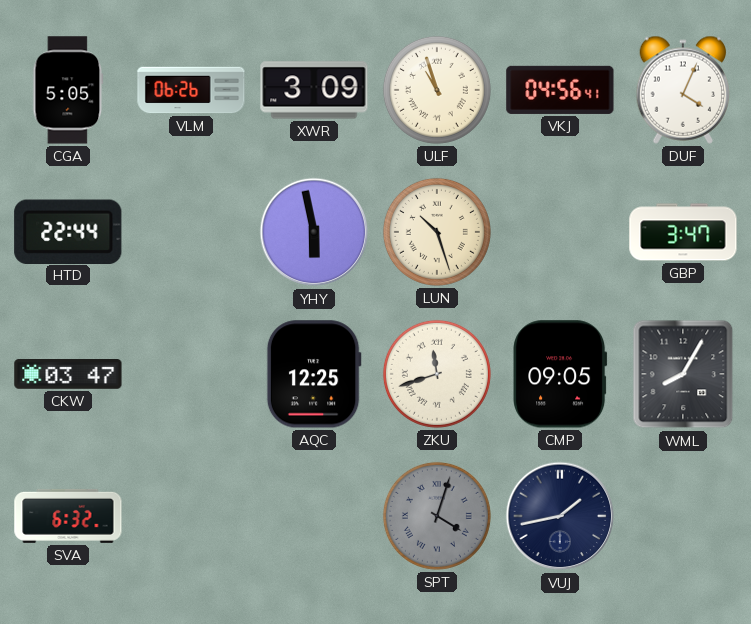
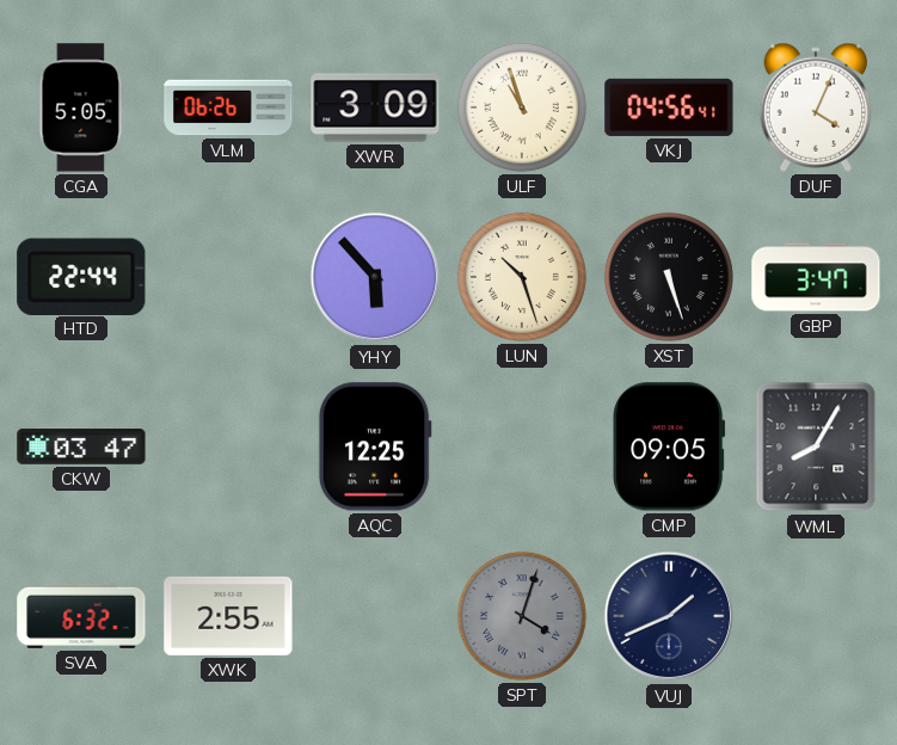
YHY: 5:58 -> 5:53
XST: none -> 5:27
ZKU: 11:42 -> none
XWK: none -> 2:55
VUJ: 1:43 -> 1:41
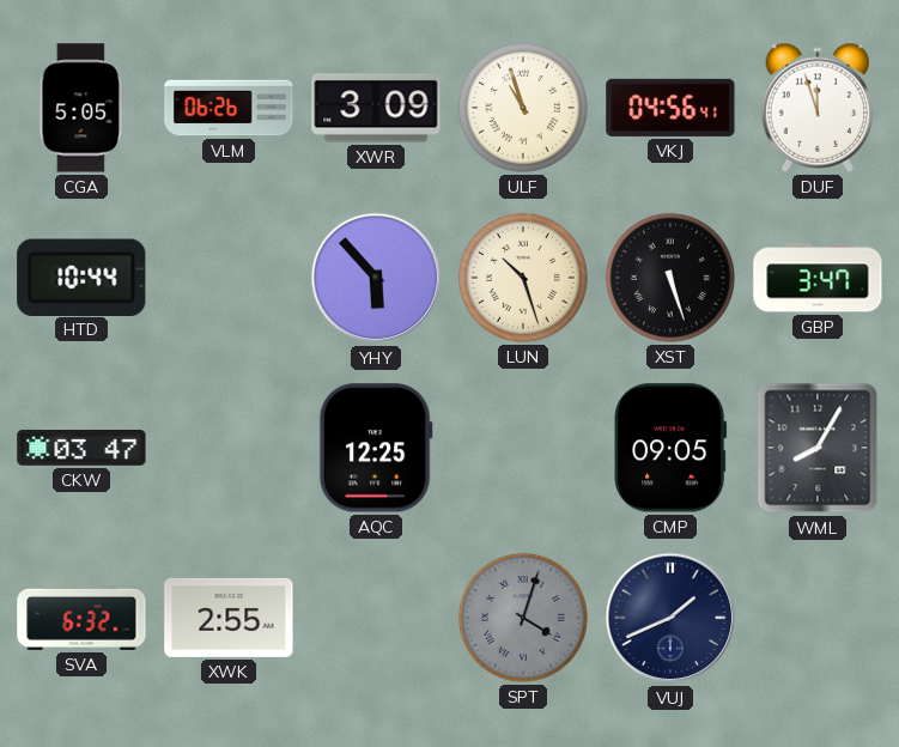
DUF: 4:04 -> 11:57
HTD: 22:44 -> 10:44
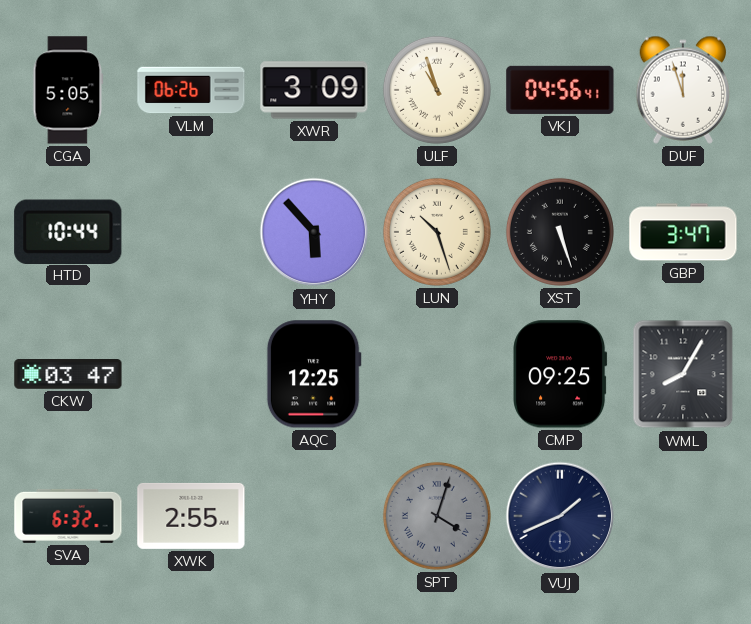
CMP: 09:05 -> 09:25
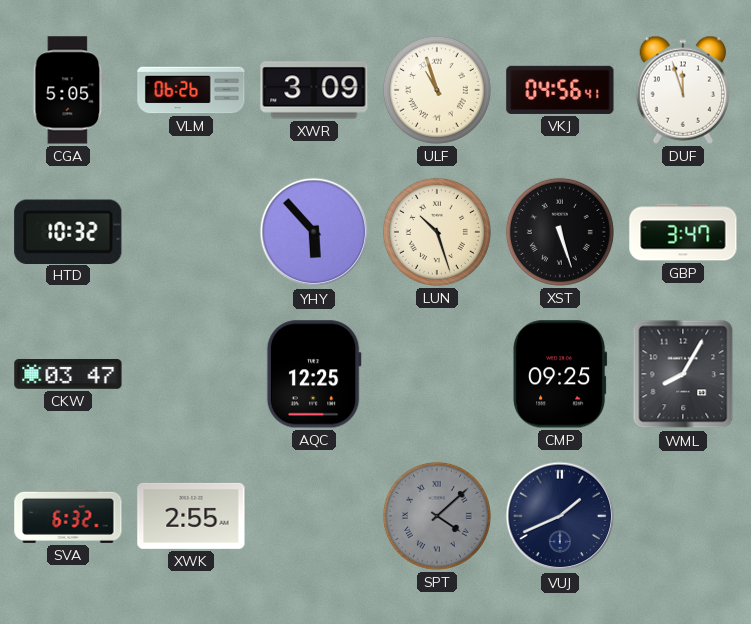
HTD: 10:44 -> 10:32
SPT: 4:03 -> 4:08
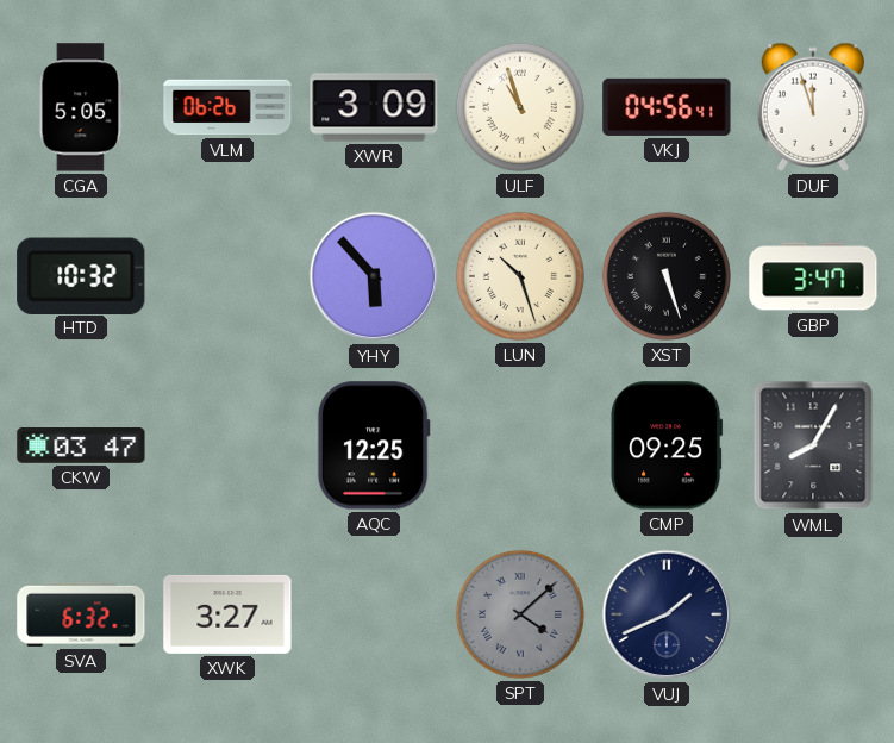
XWK: 2:55 -> 3:27
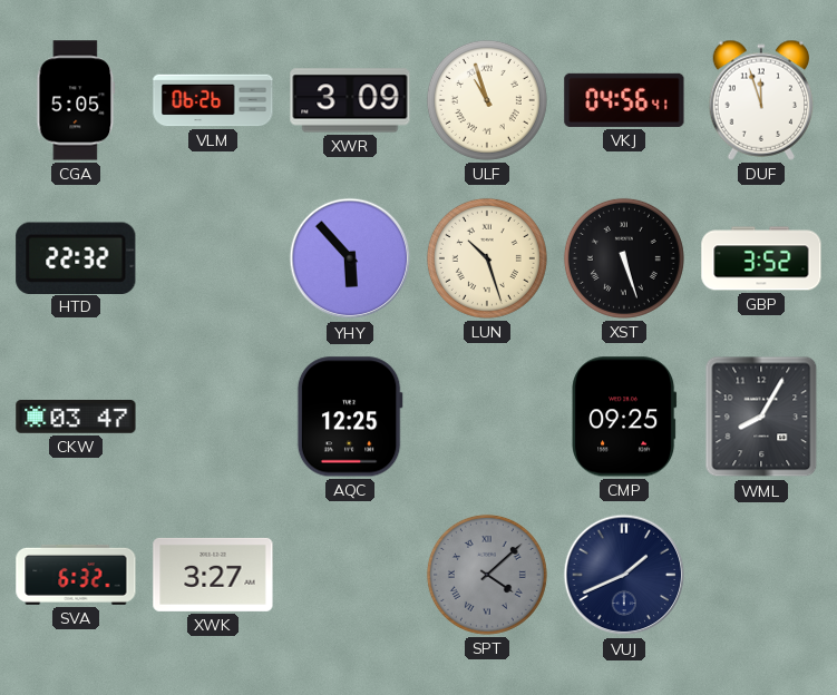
HTD: 10:32 -> 22:32
GBP: 3:47 -> 3:52
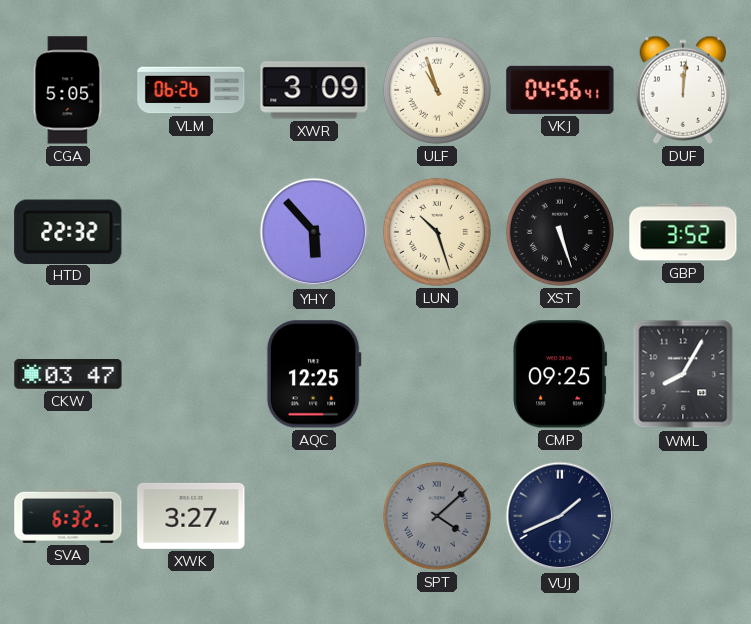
DUF: 11:57 -> 12:01
